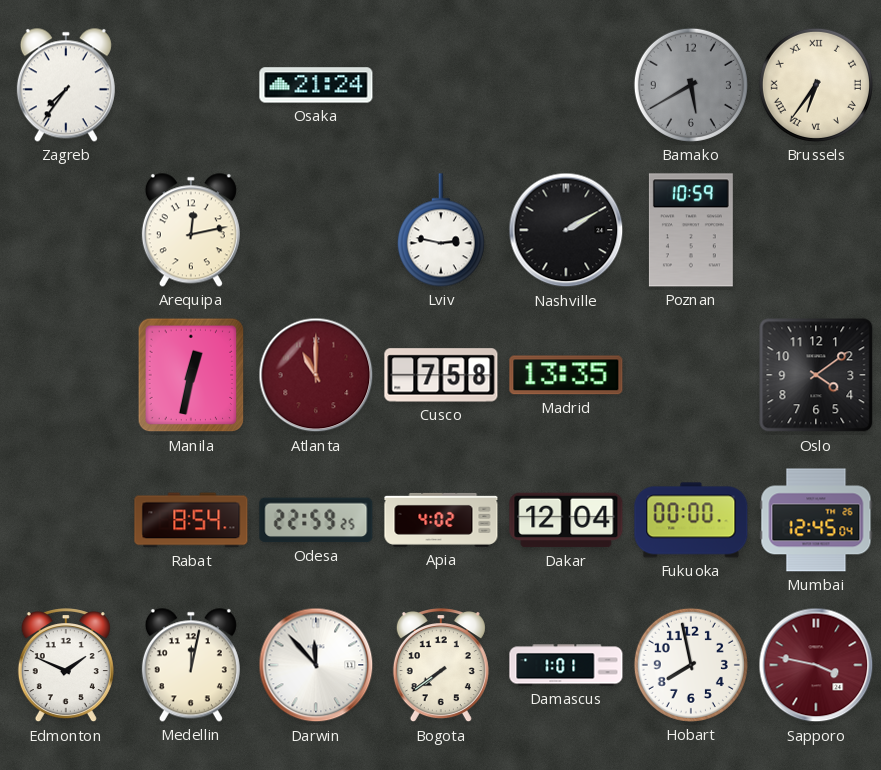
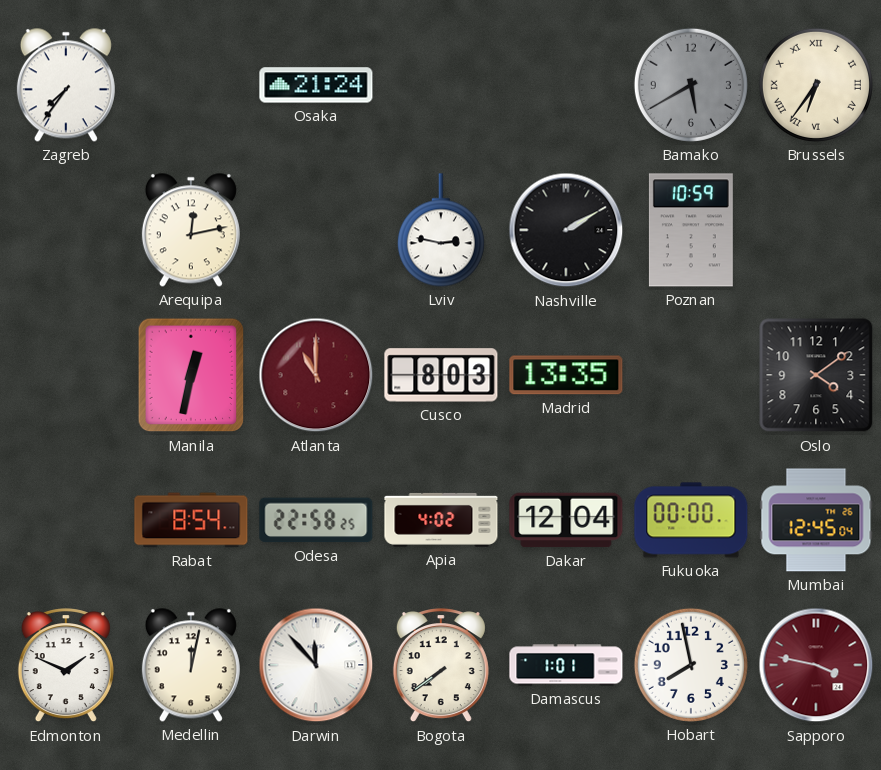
Cusco: 7:58 -> 8:03
Odesa: 22:59 -> 22:58
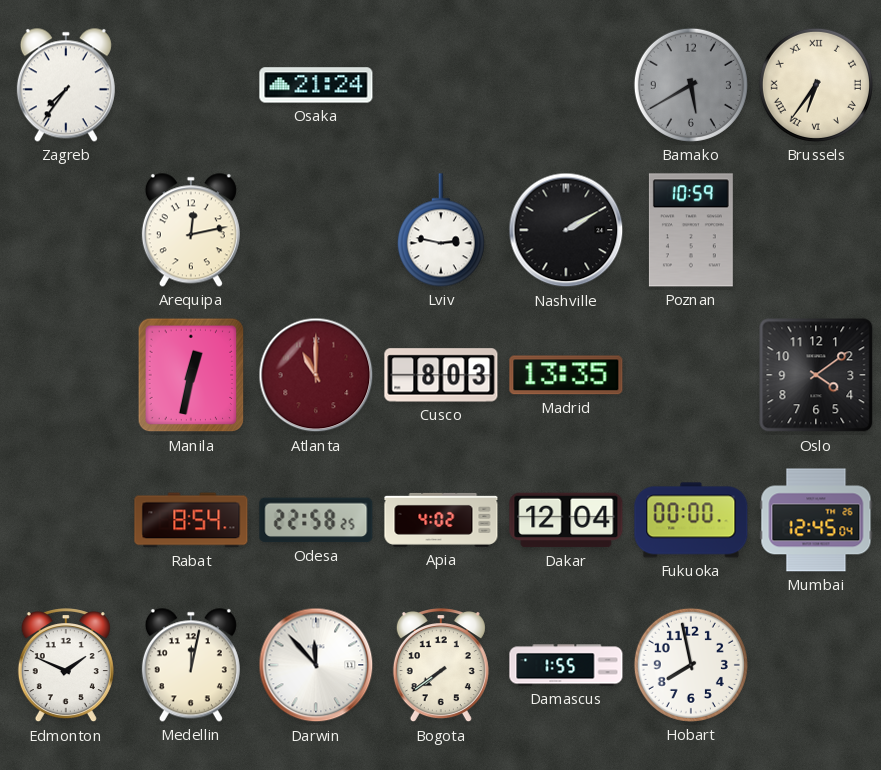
Damascus: 1:01 -> 1:55
Sapporo: 3:47 -> none
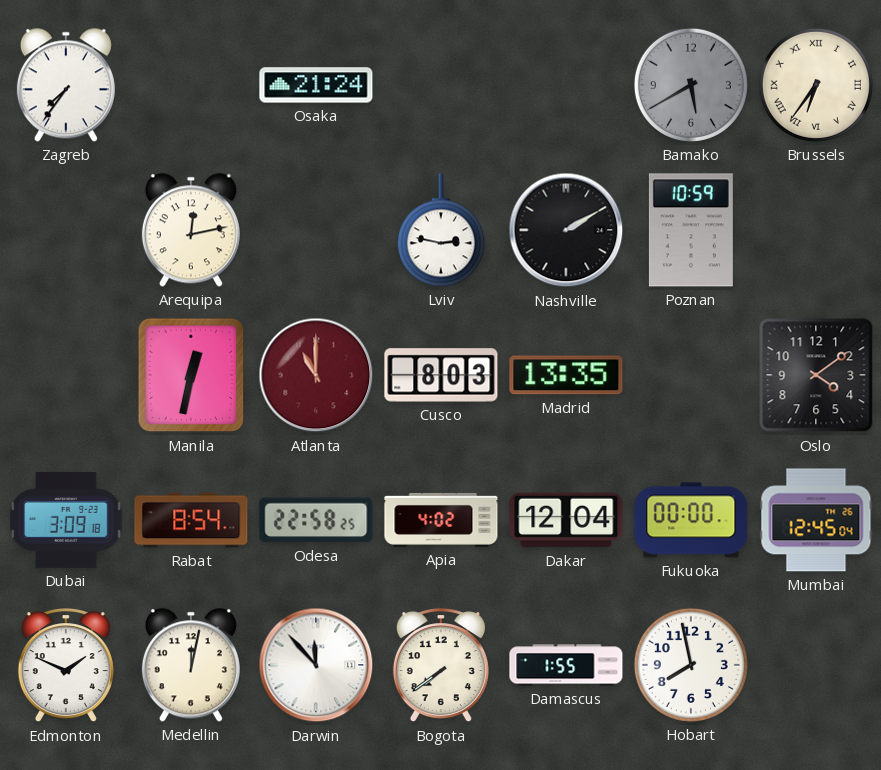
Dubai: none -> 3:09
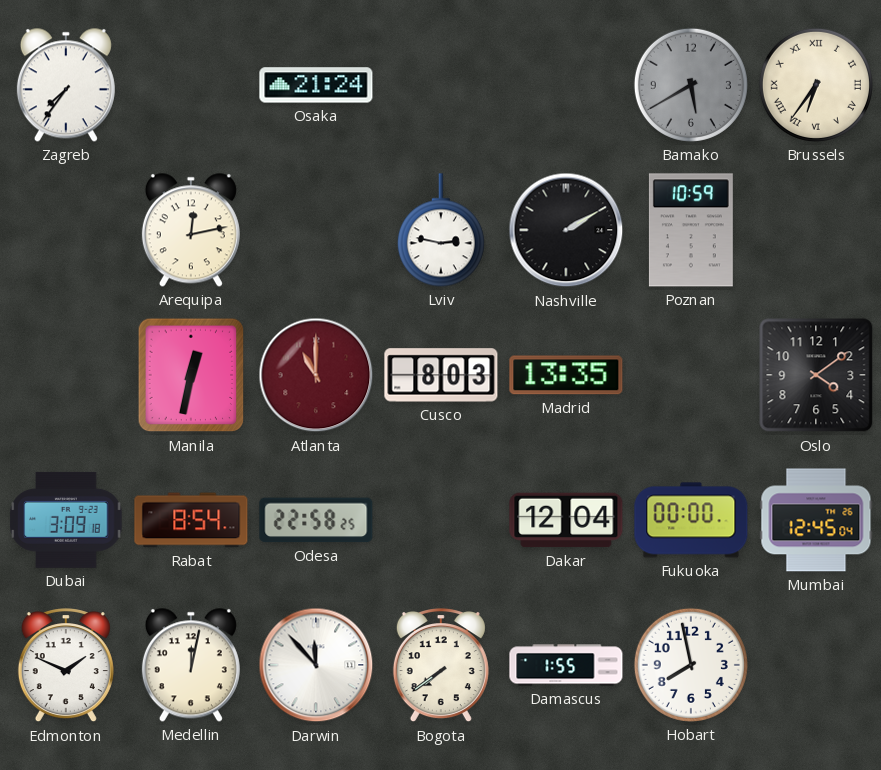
Apia: 4:02 -> none
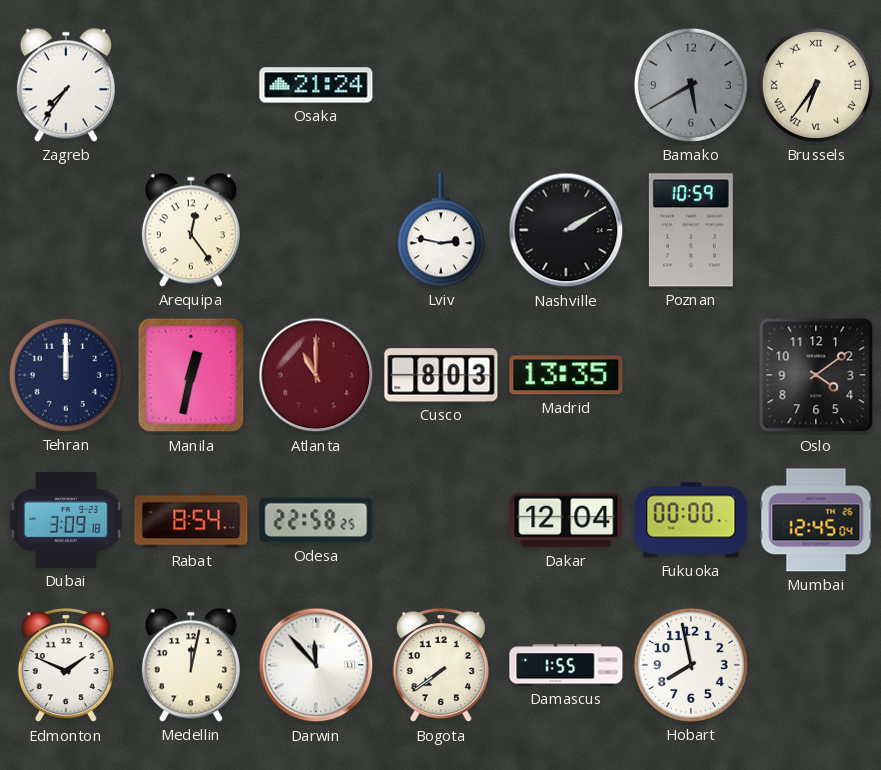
Arequipa: 12:13 -> 12:24
Tehran: none -> 12:00
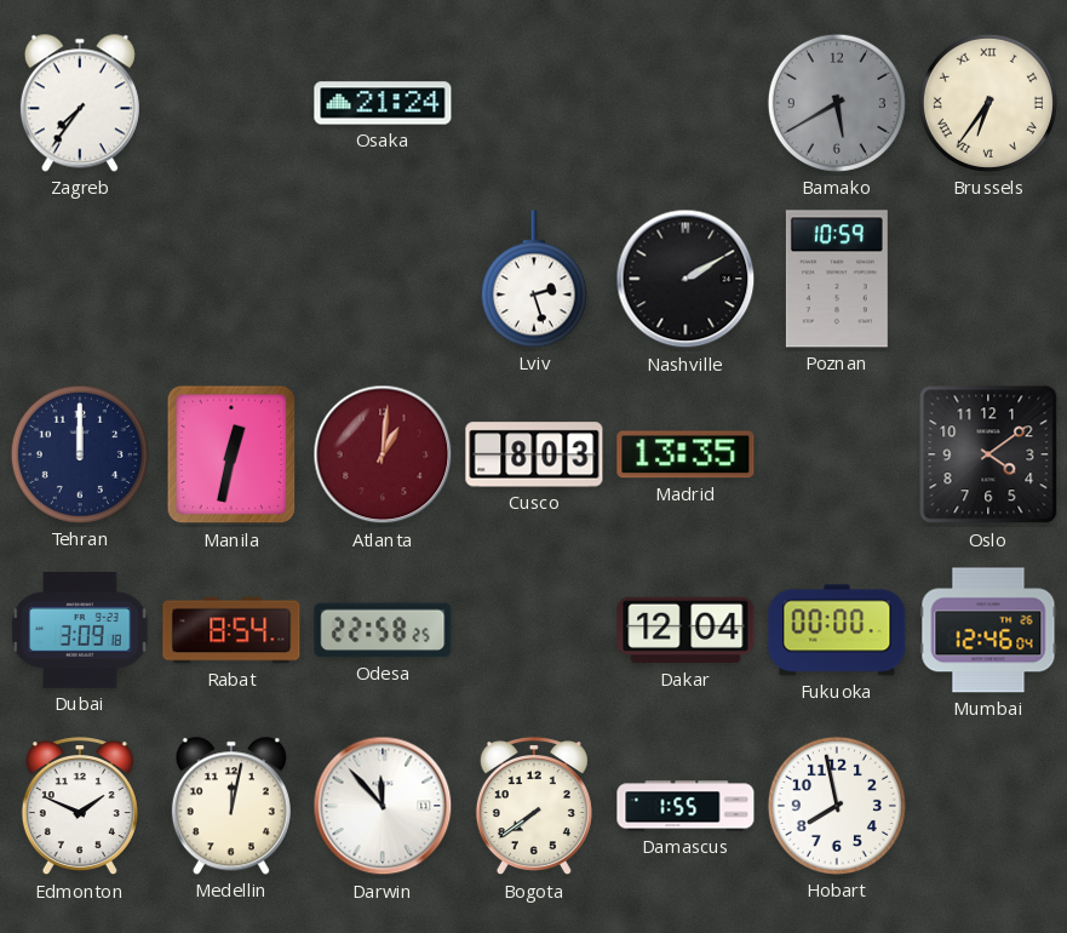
Arequipa: 12:24 -> none
Lviv: 2:47 -> 2:27
Atlanta: 11:00 -> 1:01
Mumbai: 12:45 -> 12:46
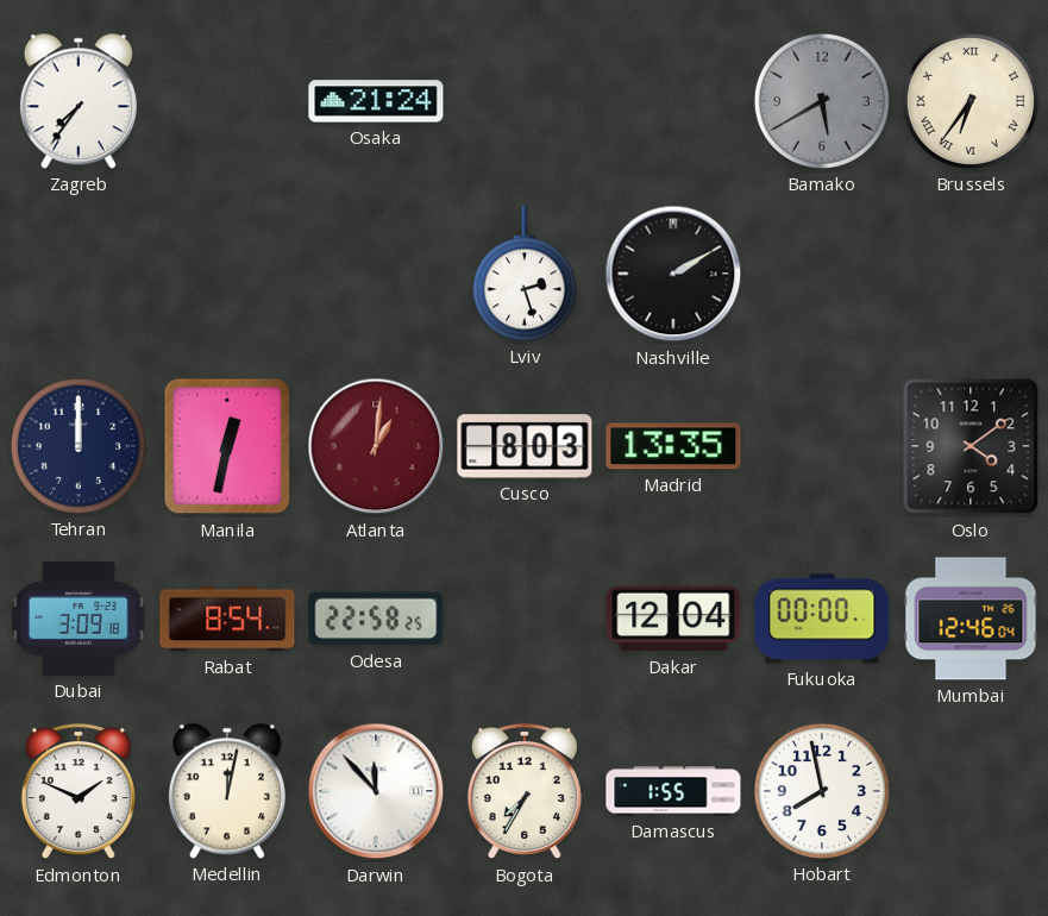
Poznan: 10:59 -> none
Bogota: 7:39 -> 7:35
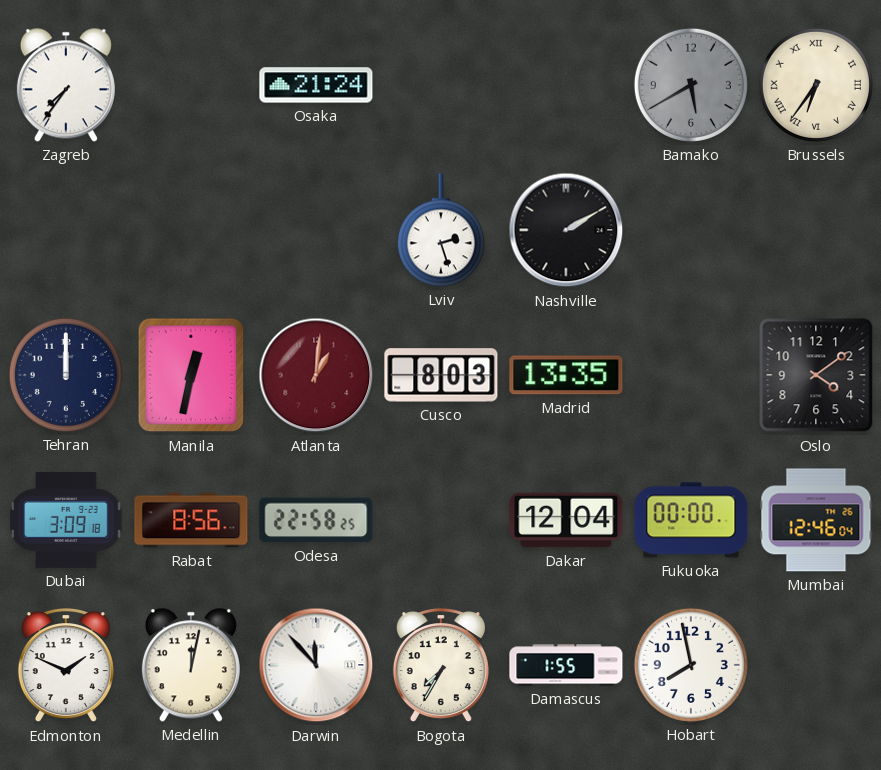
Rabat: 8:54 -> 8:56
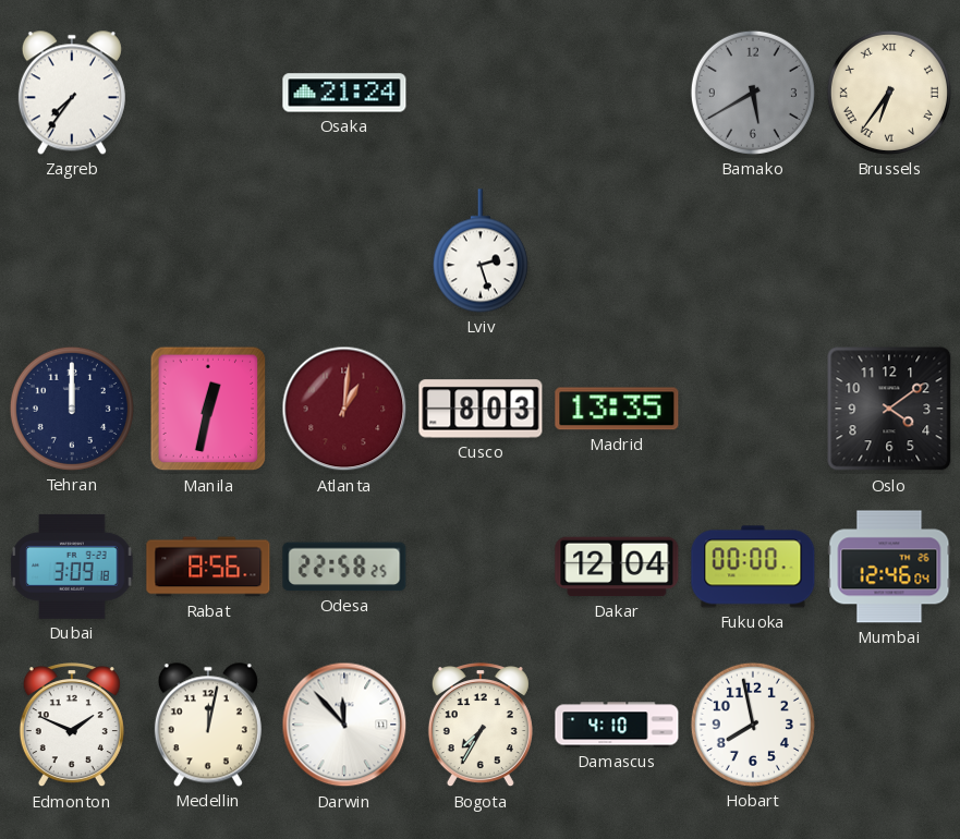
Nashville: 2:10 -> none
Damascus: 1:55 -> 4:10
